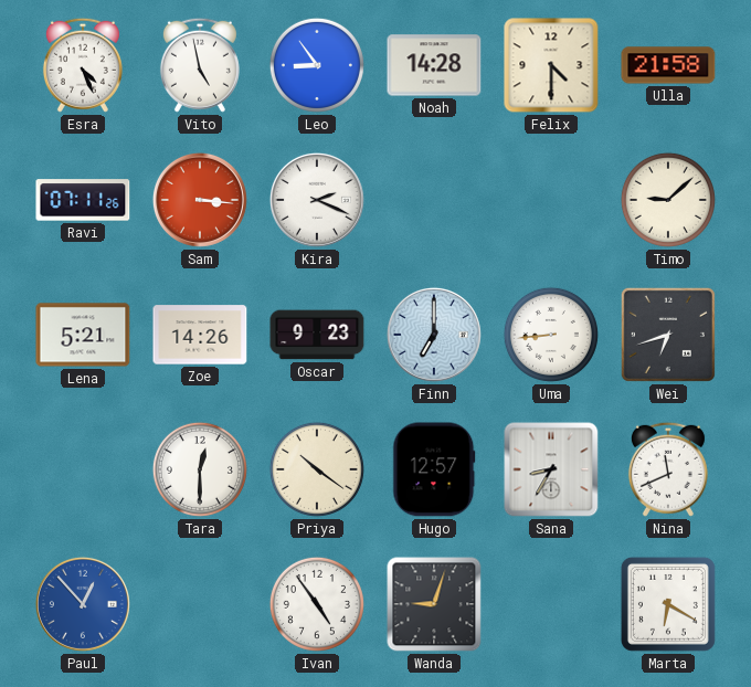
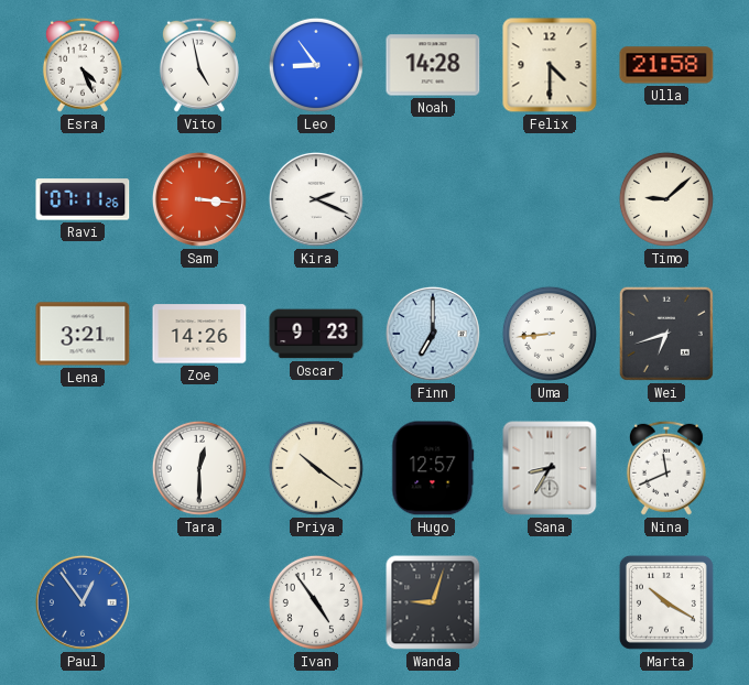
Lena: 5:21 -> 3:21
Paul: 12:53 -> 12:54
Marta: 6:20 -> 10:20
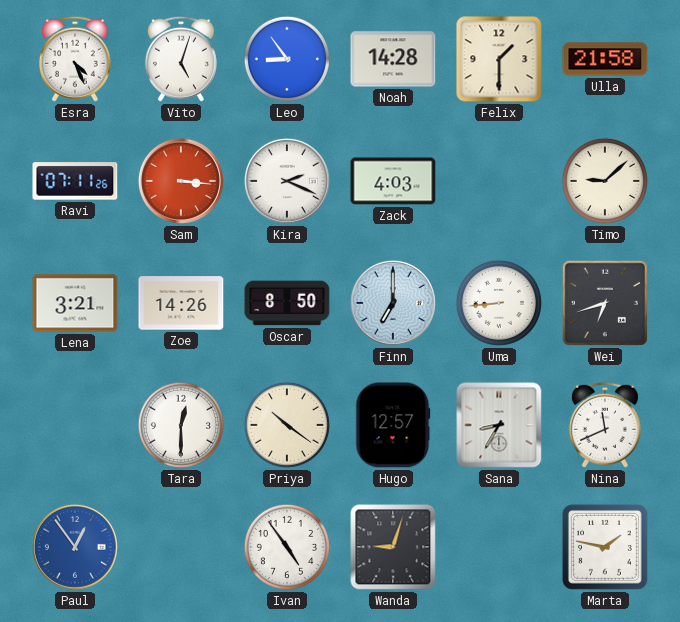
Vito: 4:58 -> 5:03
Felix: 4:30 -> 1:30
Zack: none -> 4:03
Oscar: 9:23 -> 8:50
Marta: 10:20 -> 1:47
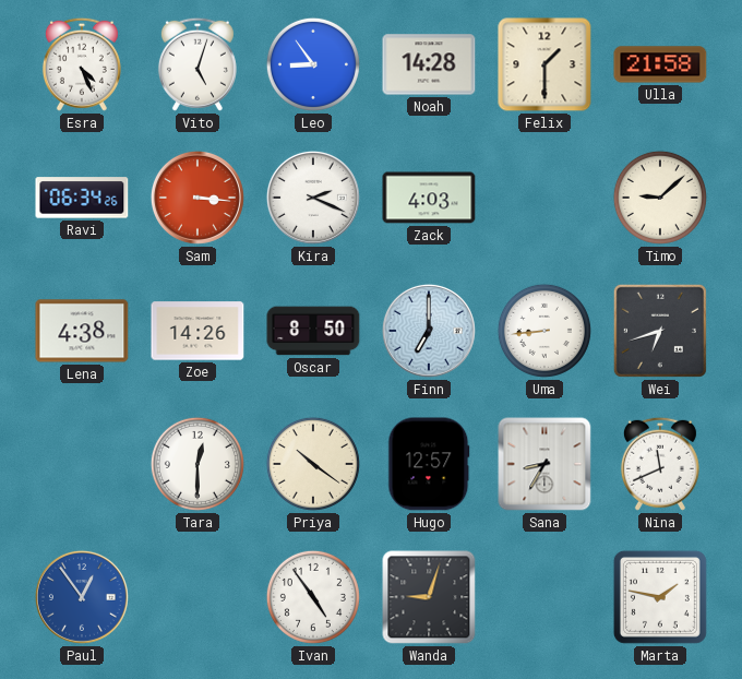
Ravi: 07:11 -> 06:34
Lena: 3:21 -> 4:38
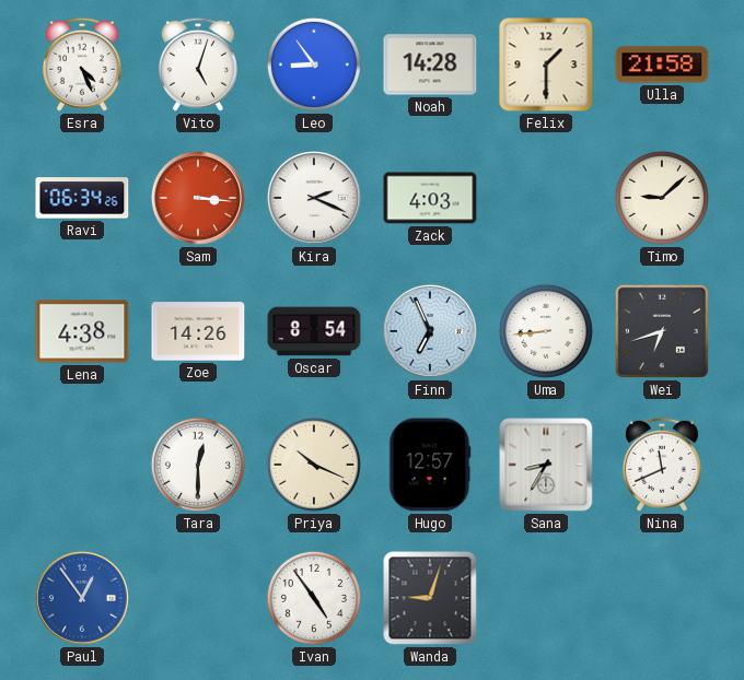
Oscar: 8:50 -> 8:54
Finn: 7:00 -> 6:56
Priya: 10:21 -> 10:19
Marta: 1:47 -> none
